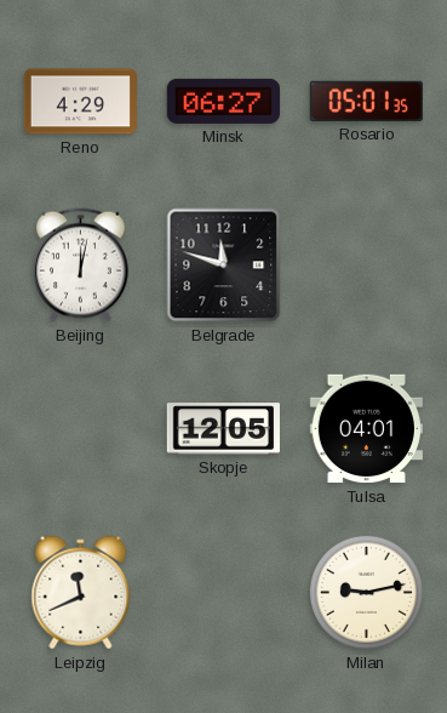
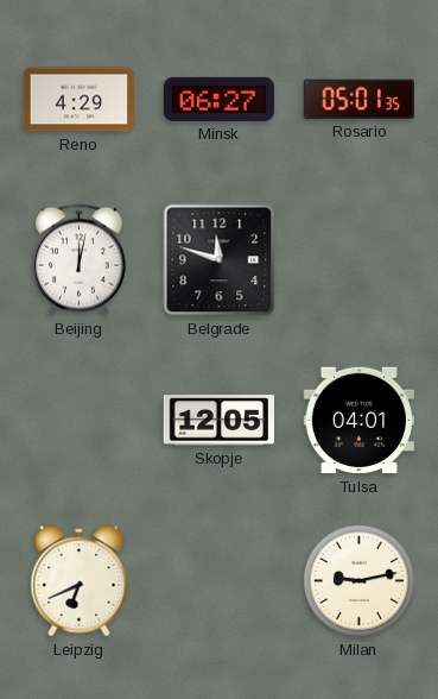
Leipzig: 11:41 -> 6:41
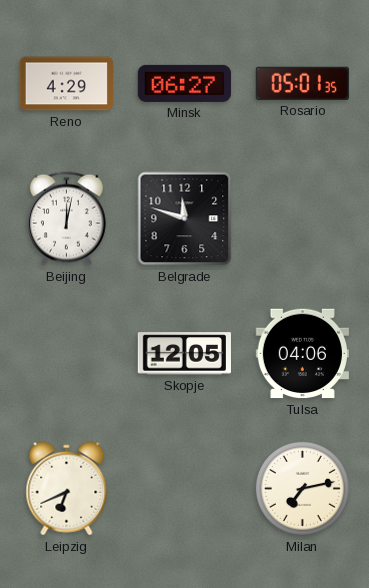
Tulsa: 04:01 -> 04:06
Milan: 9:13 -> 7:13
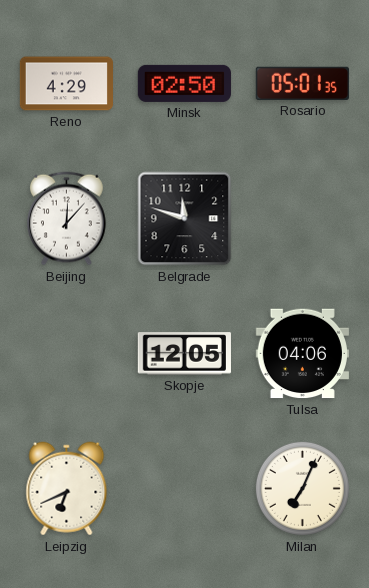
Minsk: 06:27 -> 02:50
Beijing: 12:02 -> 12:07
Milan: 7:13 -> 7:04
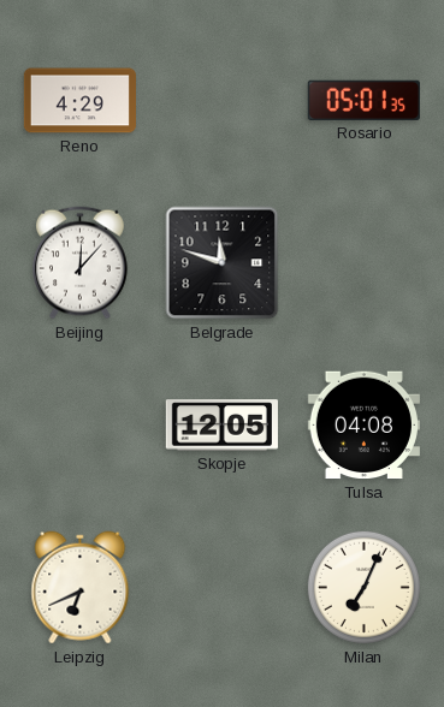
Minsk: 02:50 -> none
Tulsa: 04:06 -> 04:08
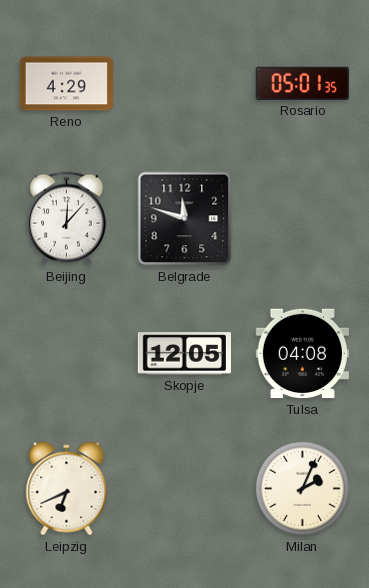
Milan: 7:04 -> 2:04
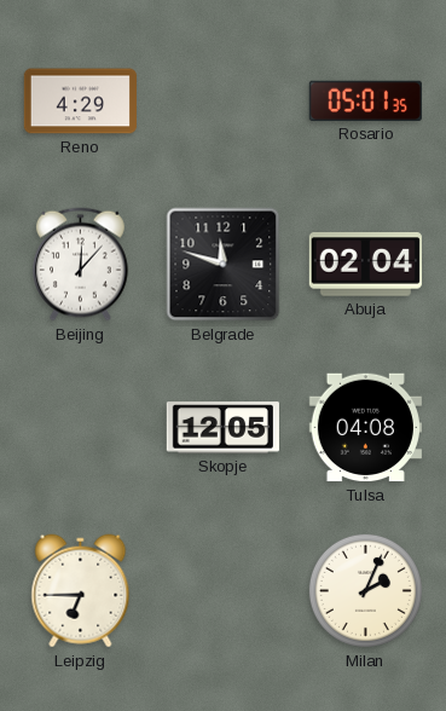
Abuja: none -> 02:04
Leipzig: 6:41 -> 6:45
